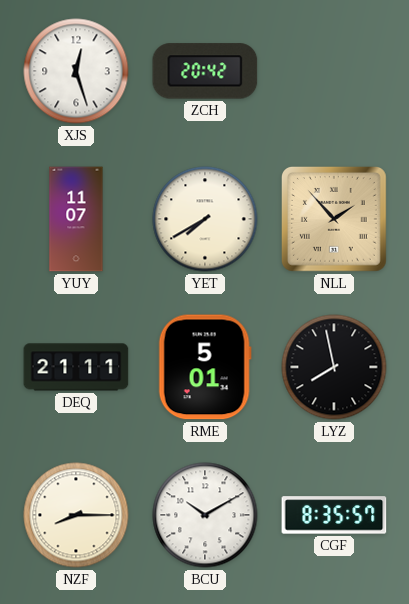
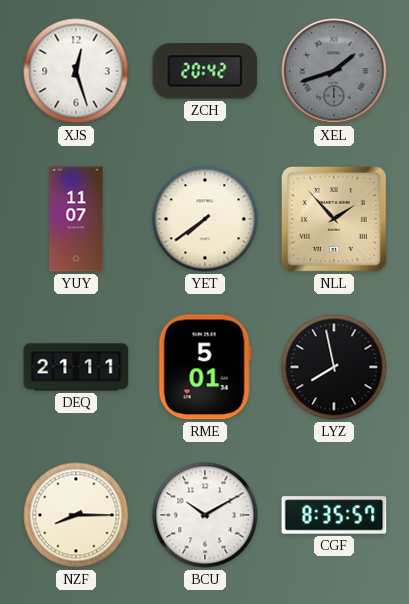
XEL: none -> 1:42
YET: 7:40 -> 7:39
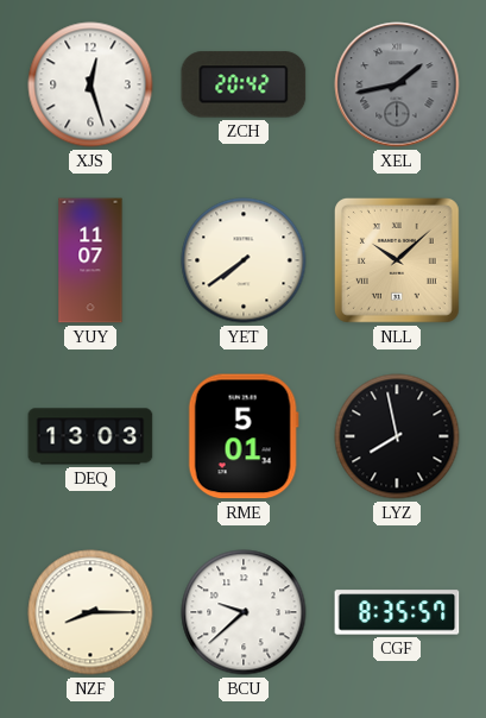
XEL: 1:42 -> 1:43
NLL: 1:53 -> 10:08
DEQ: 21:11 -> 13:03
BCU: 10:10 -> 9:38
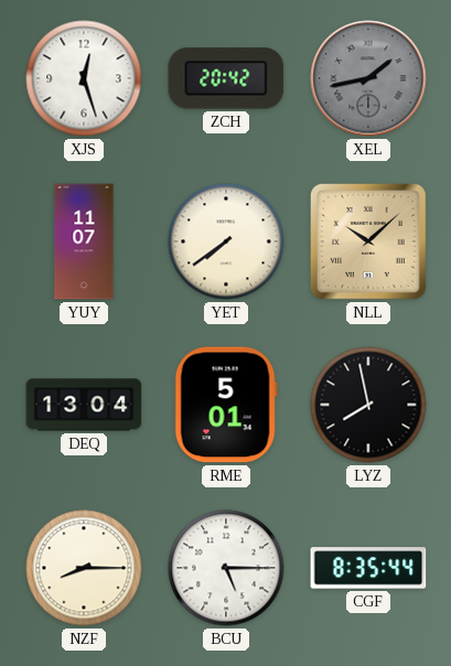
DEQ: 13:03 -> 13:04
BCU: 9:38 -> 5:15
CGF: 8:35:57 -> 8:35:44
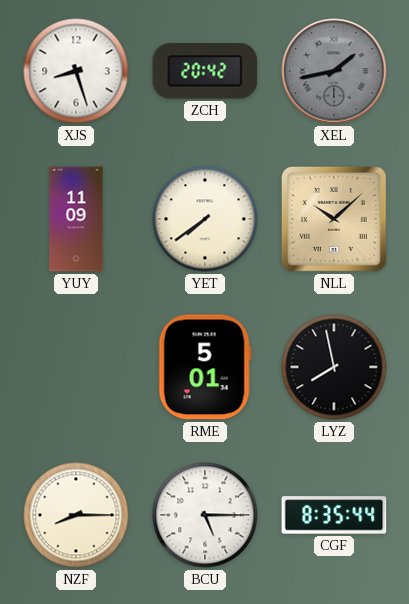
XJS: 12:27 -> 8:27
YUY: 11:07 -> 11:09
DEQ: 13:04 -> none
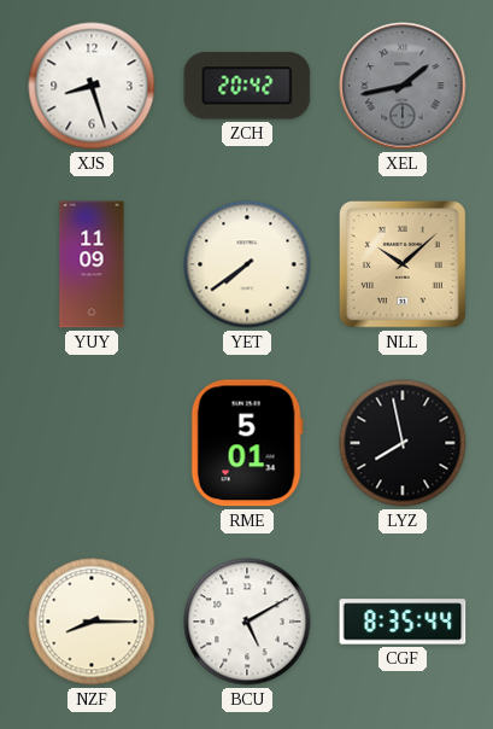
BCU: 5:15 -> 5:10
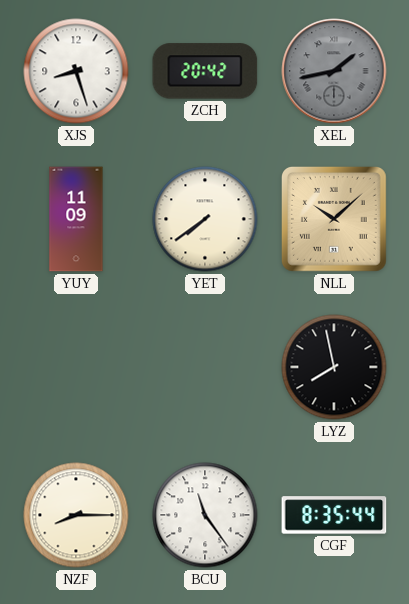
RME: 5:01 -> none
BCU: 5:10 -> 11:24
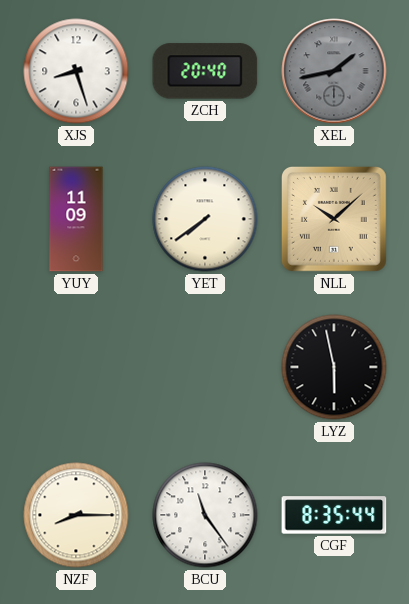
ZCH: 20:42 -> 20:40
LYZ: 7:58 -> 5:58
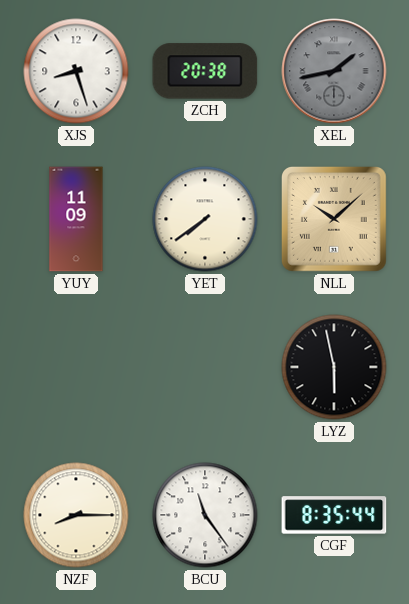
ZCH: 20:40 -> 20:38
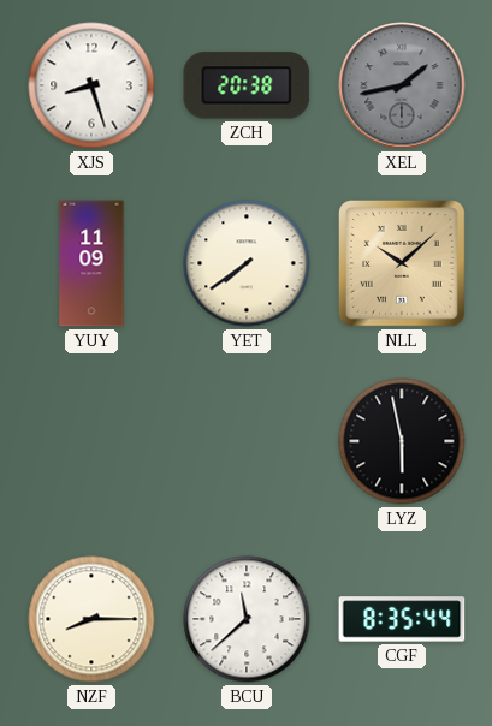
BCU: 11:24 -> 11:38
